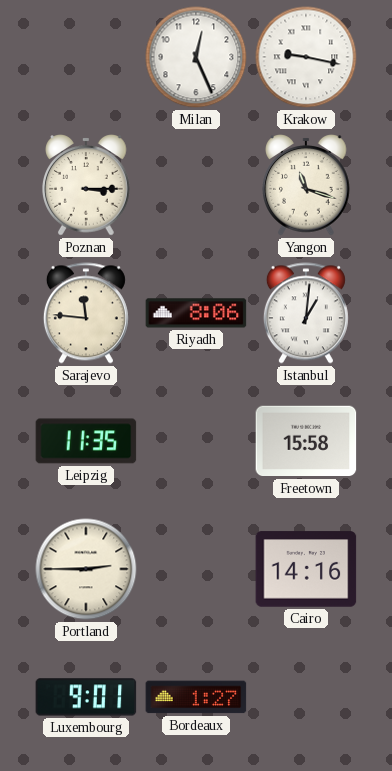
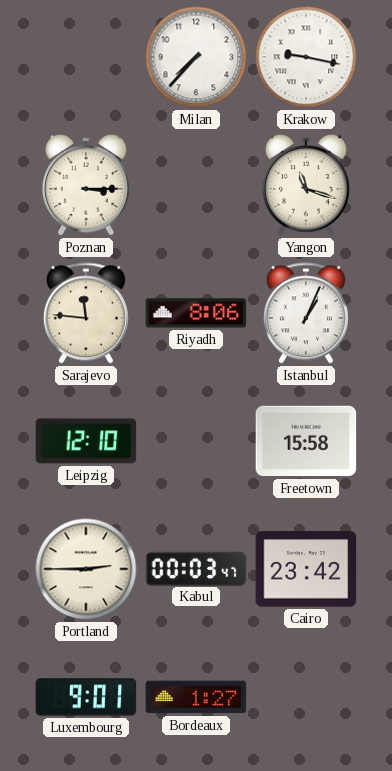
Milan: 12:26 -> 7:37
Istanbul: 1:01 -> 1:04
Leipzig: 11:35 -> 12:10
Kabul: none -> 00:03
Cairo: 14:16 -> 23:42
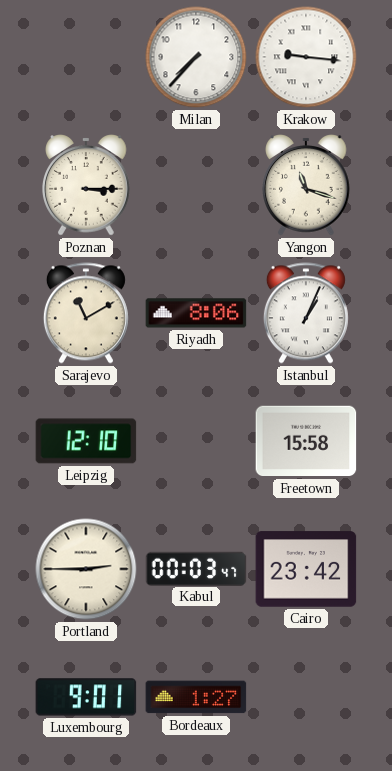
Krakow: 9:17 -> 9:16
Sarajevo: 11:46 -> 11:10
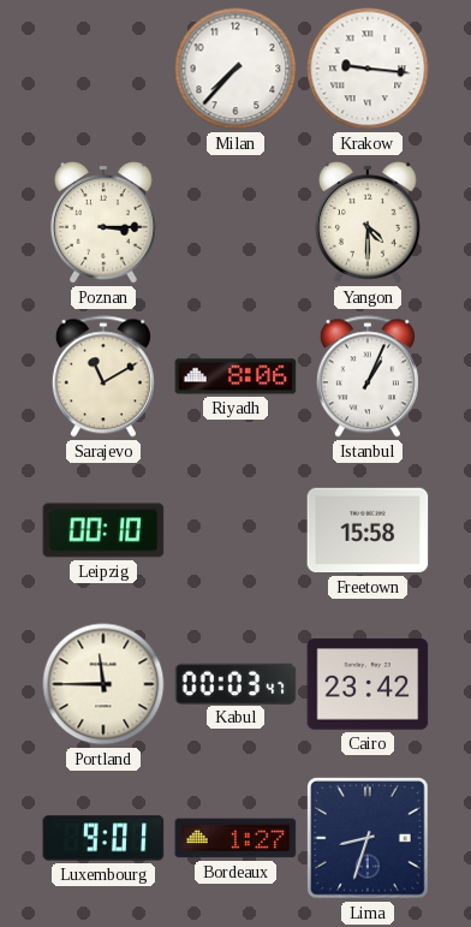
Yangon: 11:18 -> 4:30
Leipzig: 12:10 -> 00:10
Portland: 2:45 -> 11:45
Lima: none -> 8:33
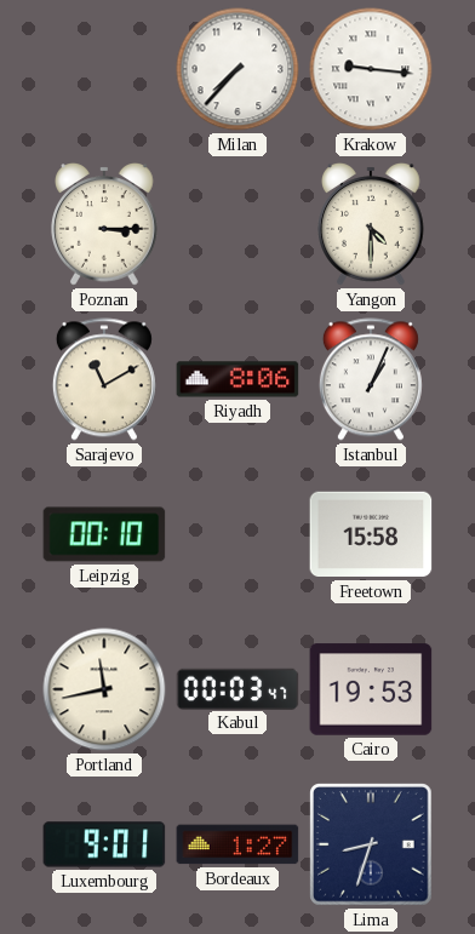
Portland: 11:45 -> 11:43
Cairo: 23:42 -> 19:53
